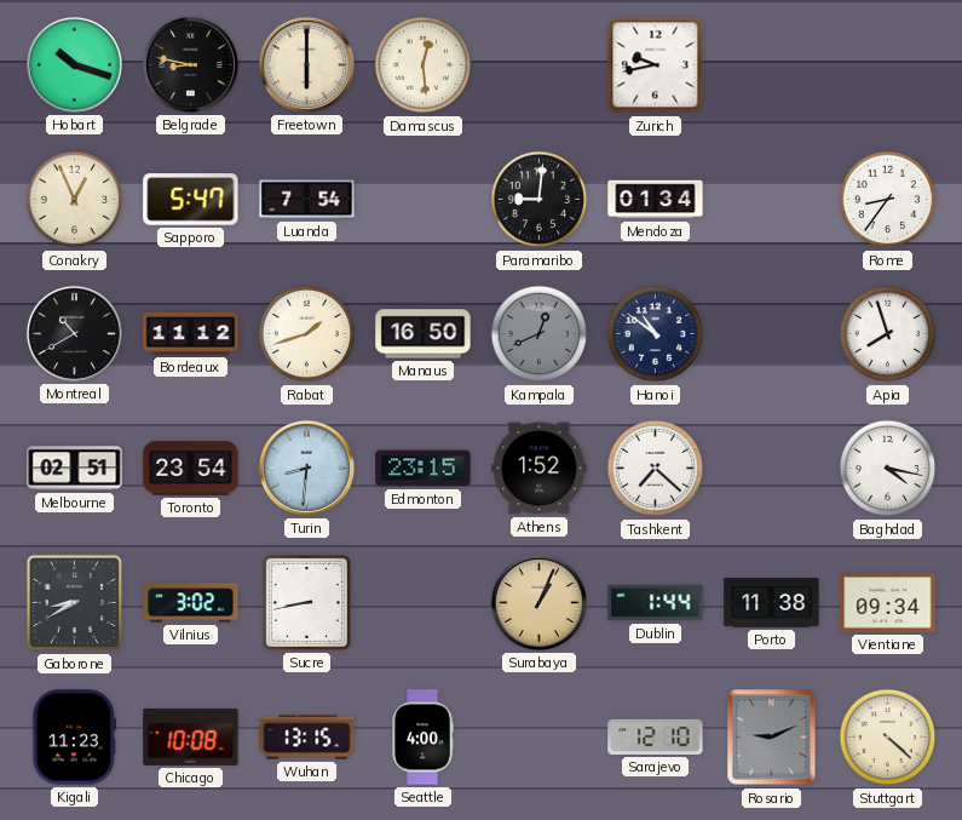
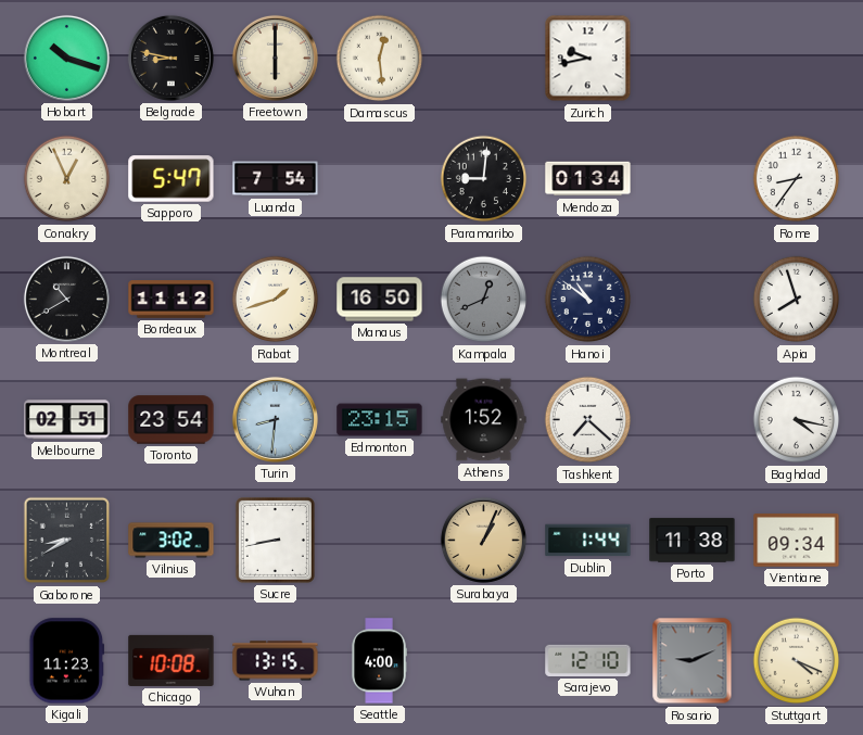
Stuttgart: 4:22 -> 4:19
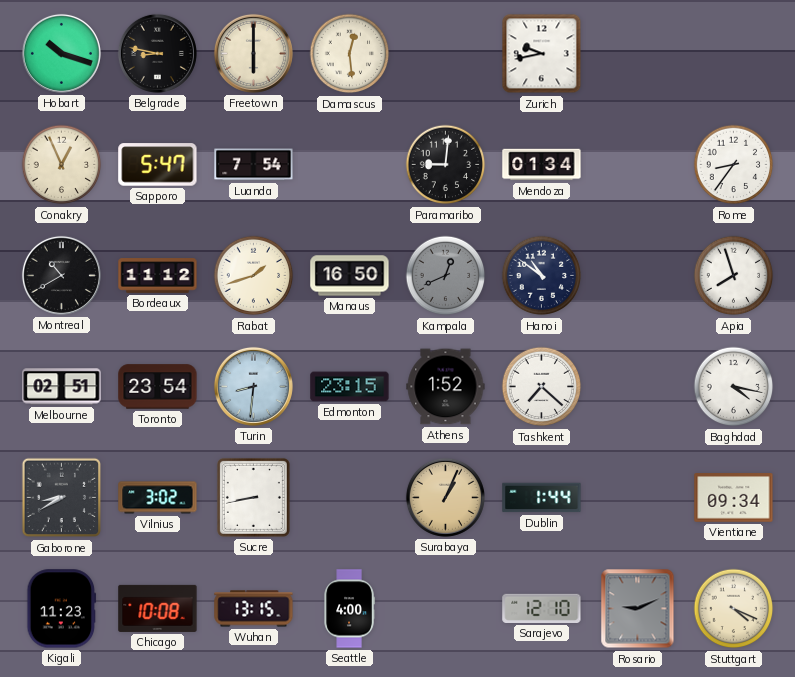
Porto: 11:38 -> none
